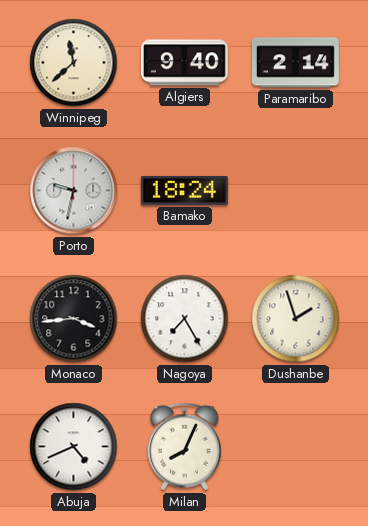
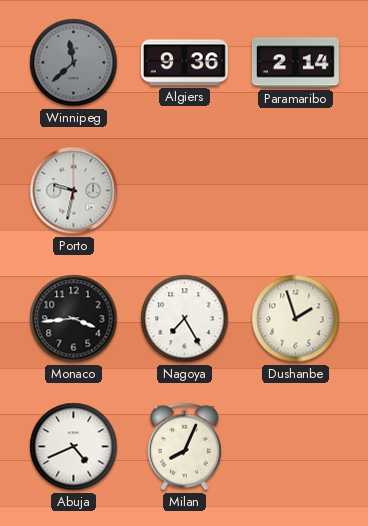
Winnipeg dial: cream -> grey
Algiers: 9:40 -> 9:36
Bamako: 18:24 -> none
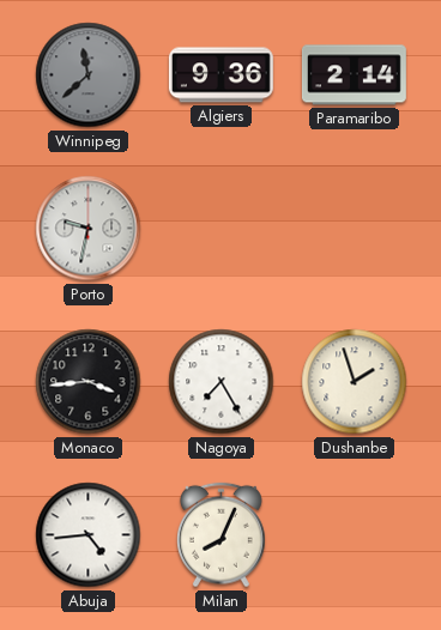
Abuja: 4:41 -> 4:44
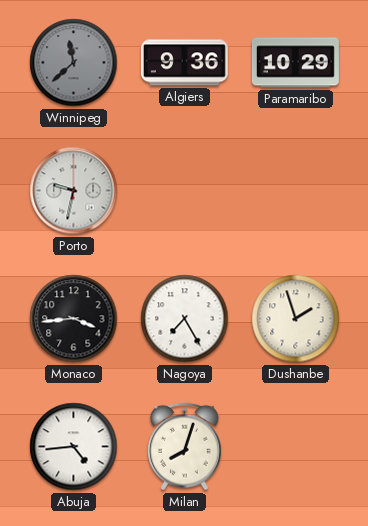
Paramaribo: 2:14 -> 10:29
Milan: 8:04 -> 8:03
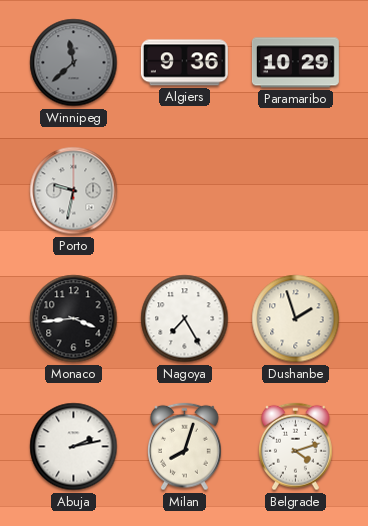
Abuja: 4:44 -> 2:13
Belgrade: none -> 4:12
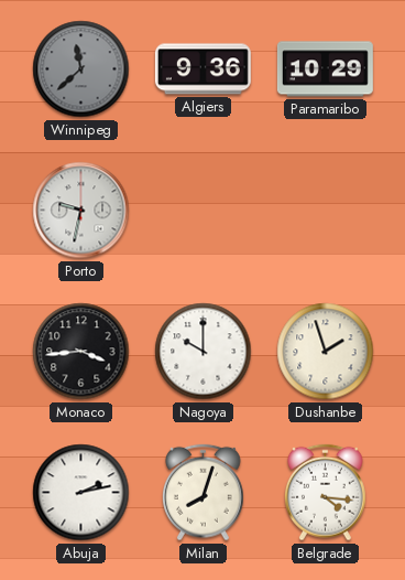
Nagoya: 7:25 -> 10:00
Belgrade: 4:12 -> 4:16
